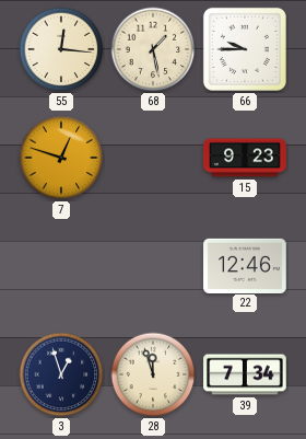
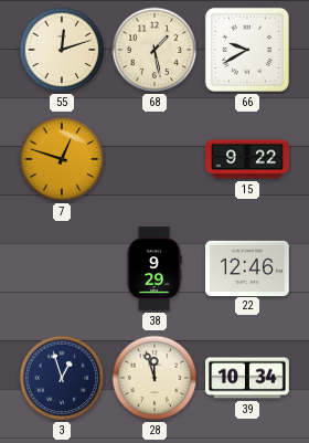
55: 12:16 -> 12:12
66: 9:45 -> 9:40
15: 9:23 -> 9:22
38: none -> 9:29
39: 7:34 -> 10:34
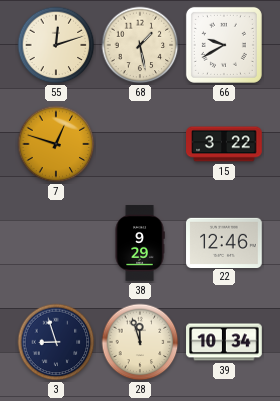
15: 9:22 -> 3:22
3: 12:57 -> 8:57
